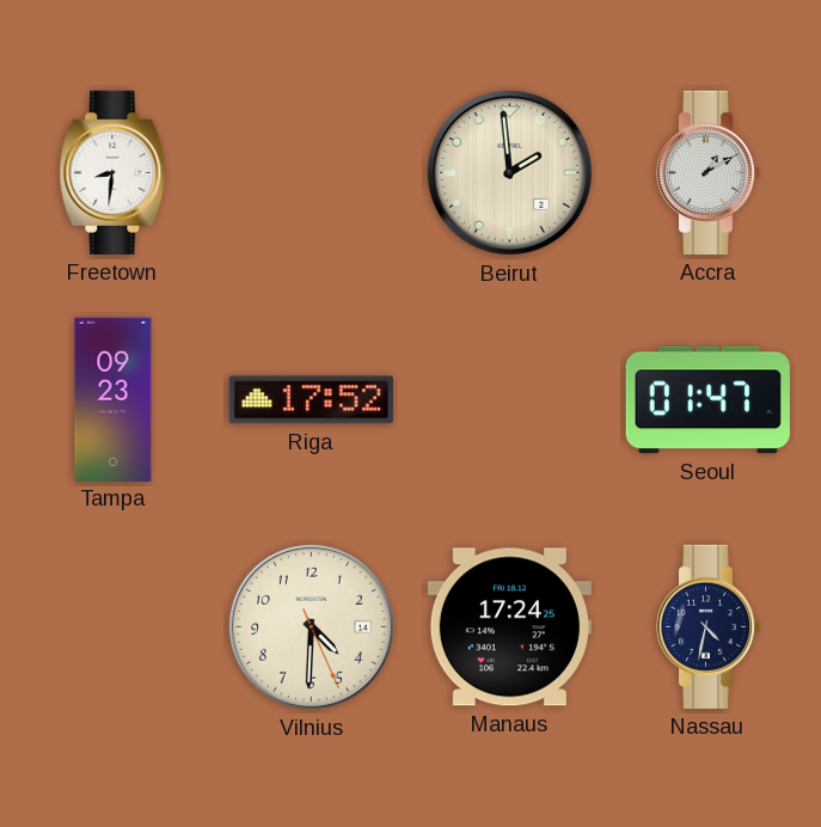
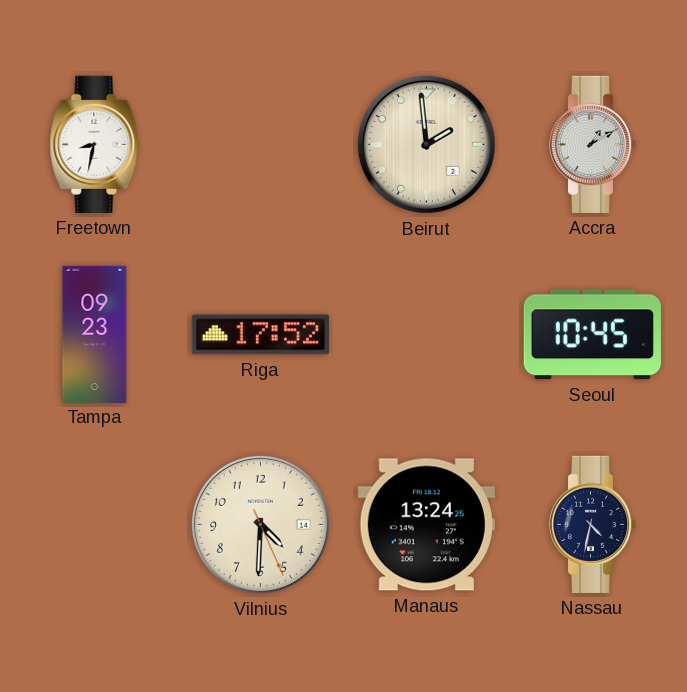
Freetown: 8:31 -> 8:32
Seoul: 01:47 -> 10:45
Manaus: 17:24 -> 13:24
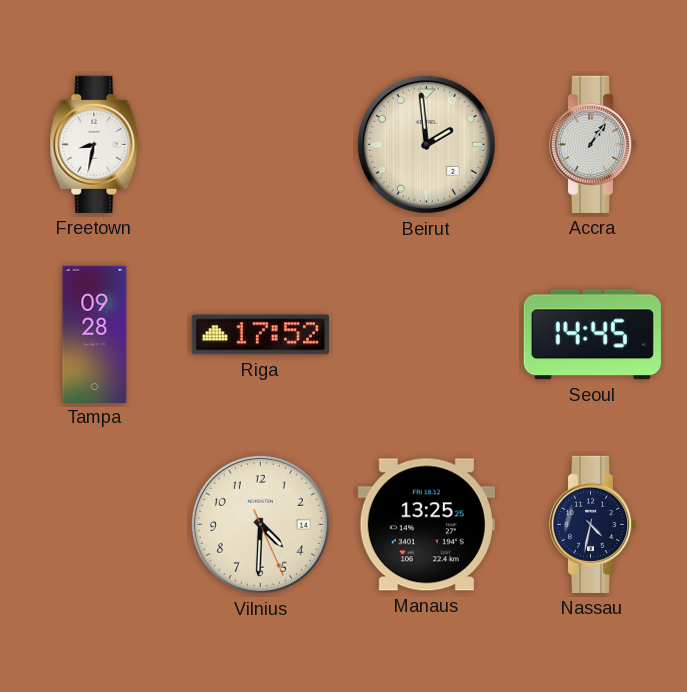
Accra: 1:10 -> 1:06
Tampa: 09:23 -> 09:28
Seoul: 10:45 -> 14:45
Manaus: 13:24 -> 13:25
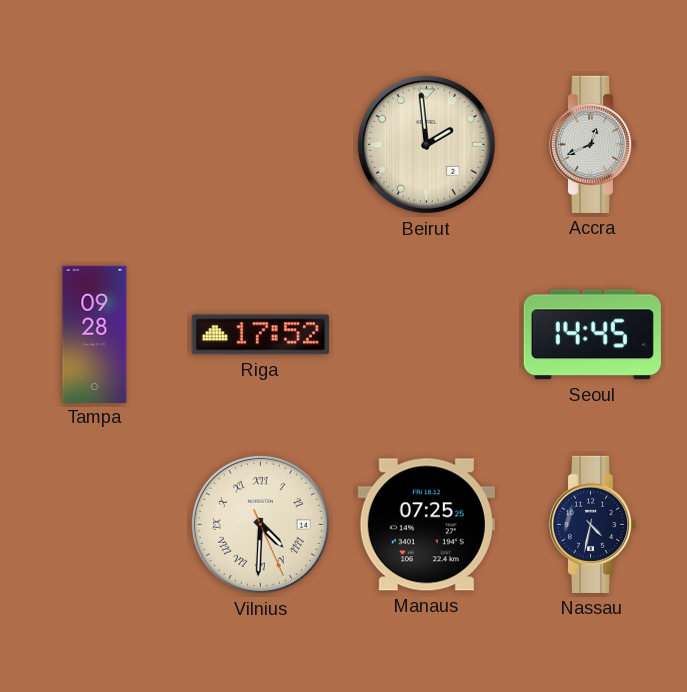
Freetown: 8:32 -> none
Accra: 1:06 -> 12:41
Vilnius numerals: Arabic -> Roman
Manaus: 13:25 -> 07:25
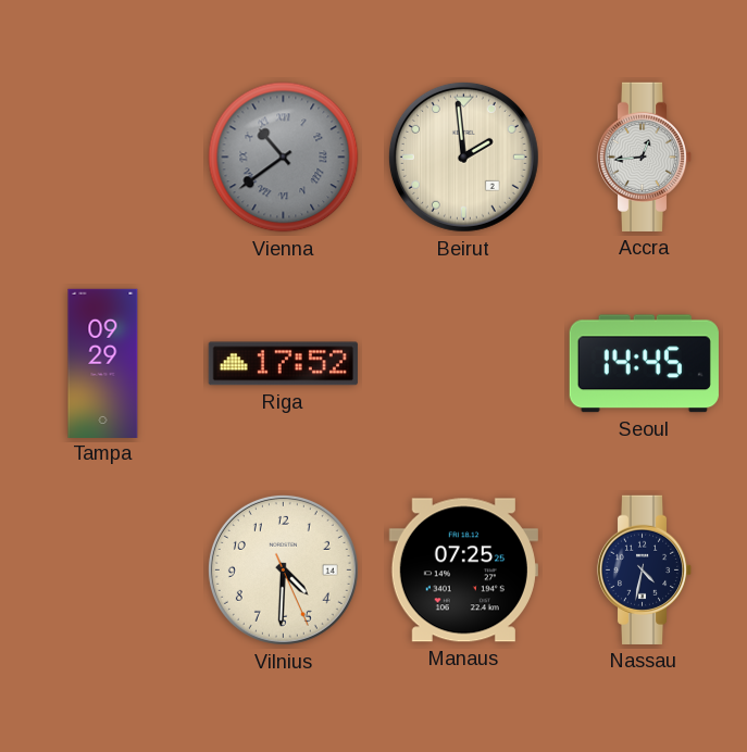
Vienna: none -> 10:39
Accra: 12:41 -> 12:44
Tampa: 09:28 -> 09:29
Vilnius numerals: Roman -> Arabic
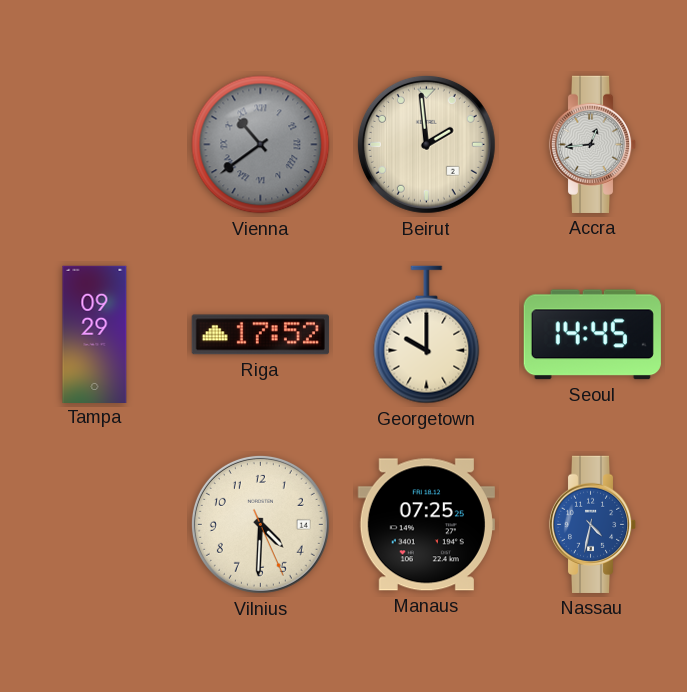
Georgetown: none -> 10:00
Nassau dial: navy -> blue
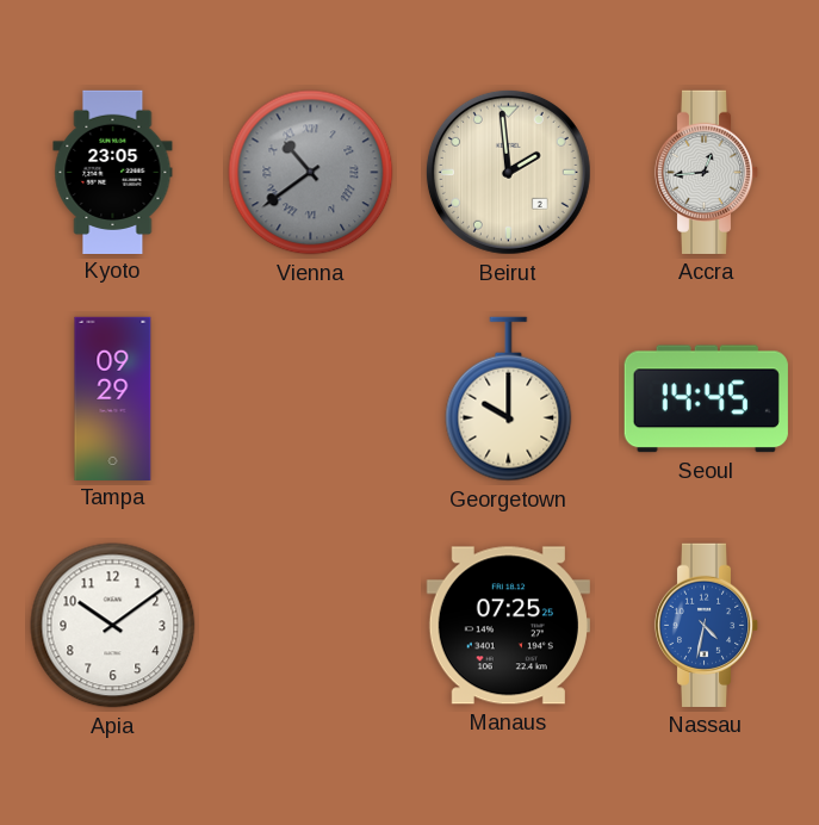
Kyoto: none -> 23:05
Riga: 17:52 -> none
Apia: none -> 10:09
Vilnius: 4:30 -> none
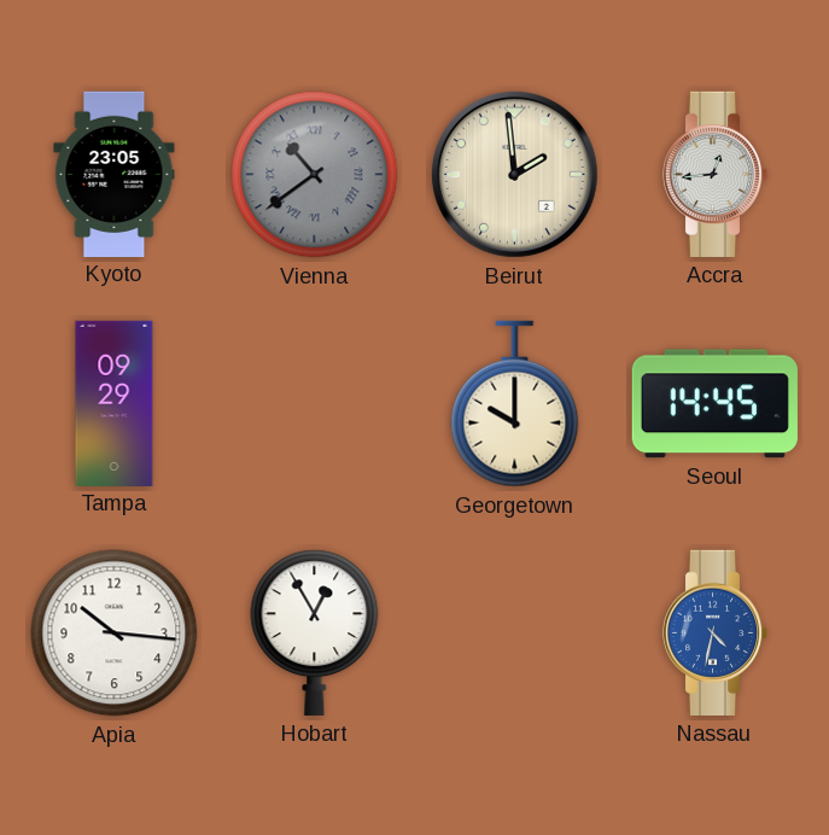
Apia: 10:09 -> 10:16
Hobart: none -> 12:55
Manaus: 07:25 -> none
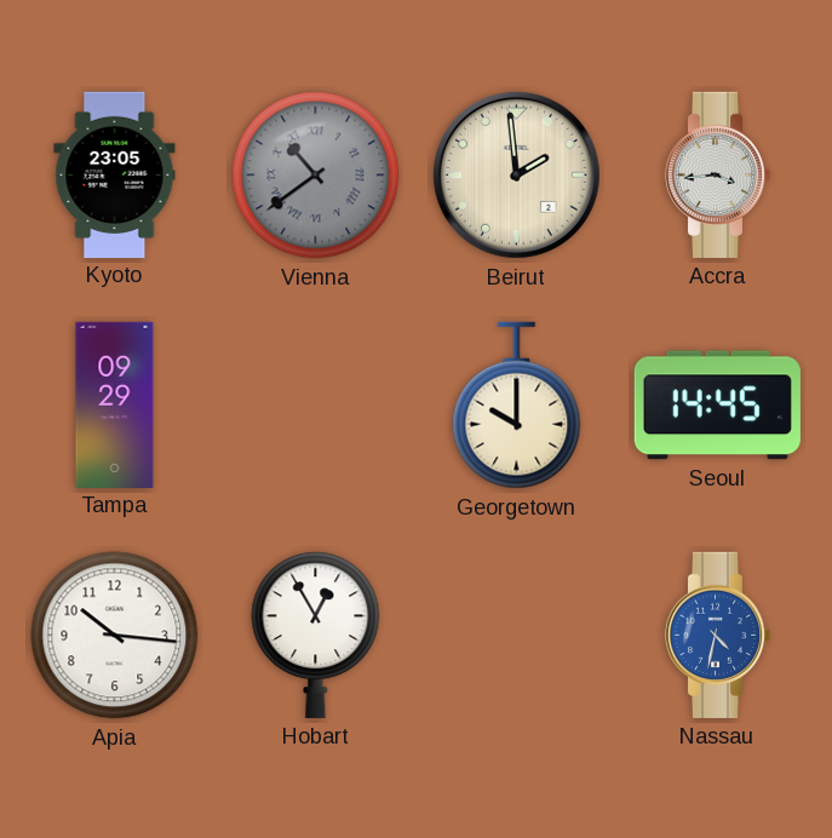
Accra: 12:44 -> 3:44
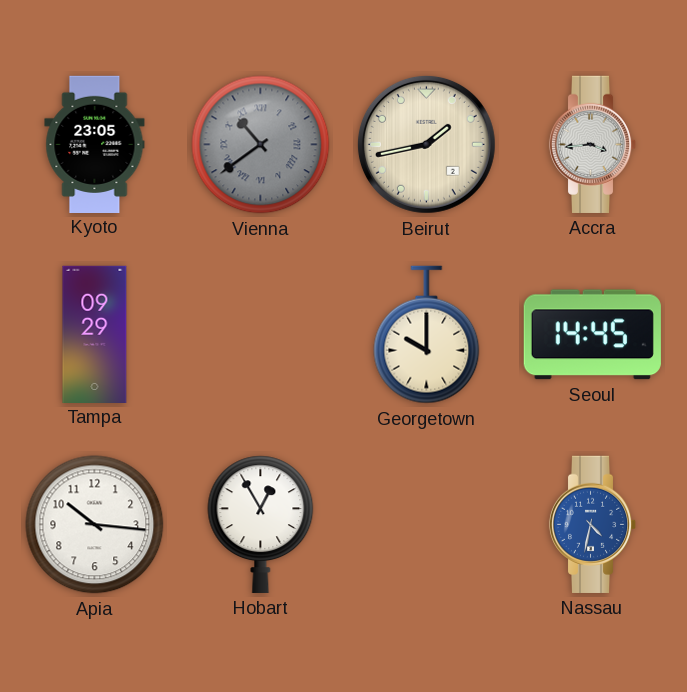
Beirut: 1:59 -> 1:43
